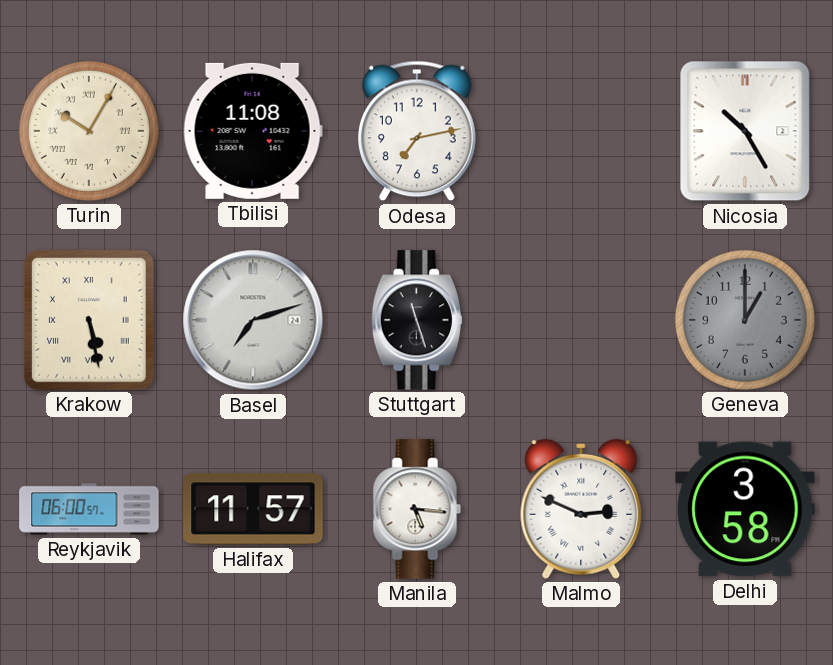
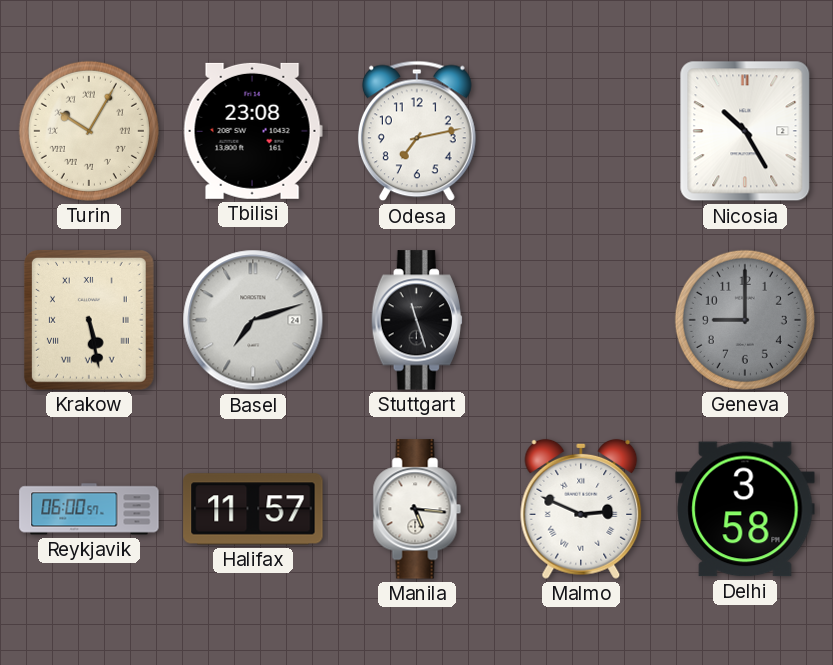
Tbilisi: 11:08 -> 23:08
Geneva: 1:00 -> 9:00
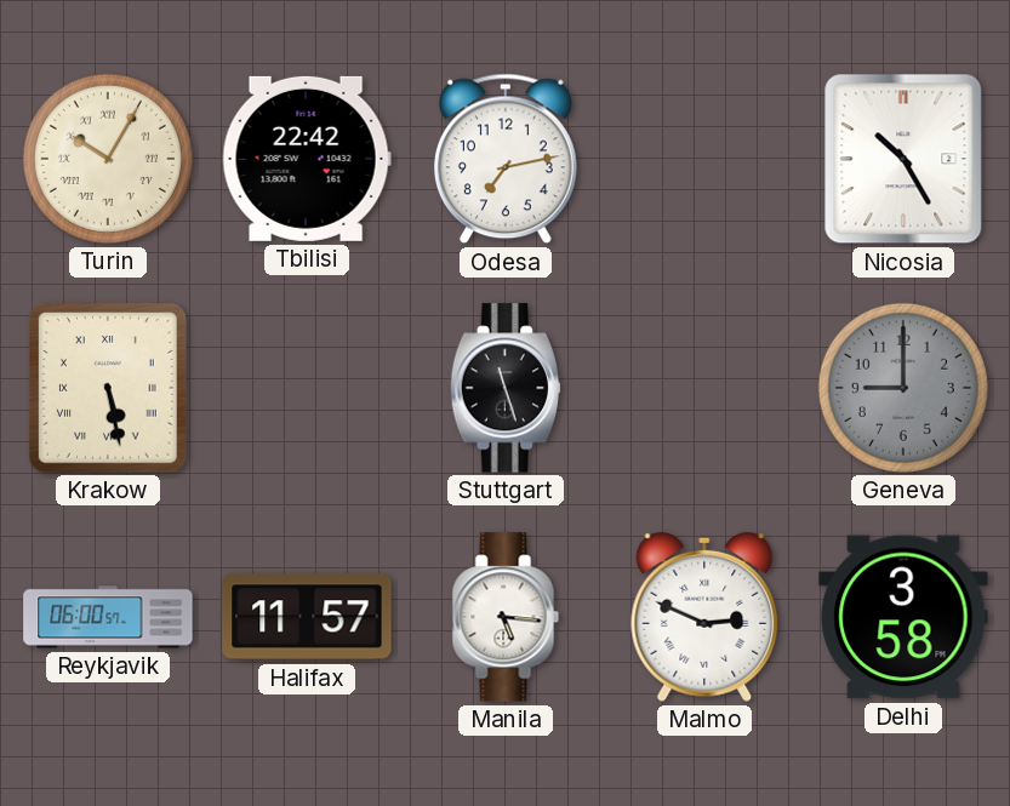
Tbilisi: 23:08 -> 22:42
Basel: 7:12 -> none
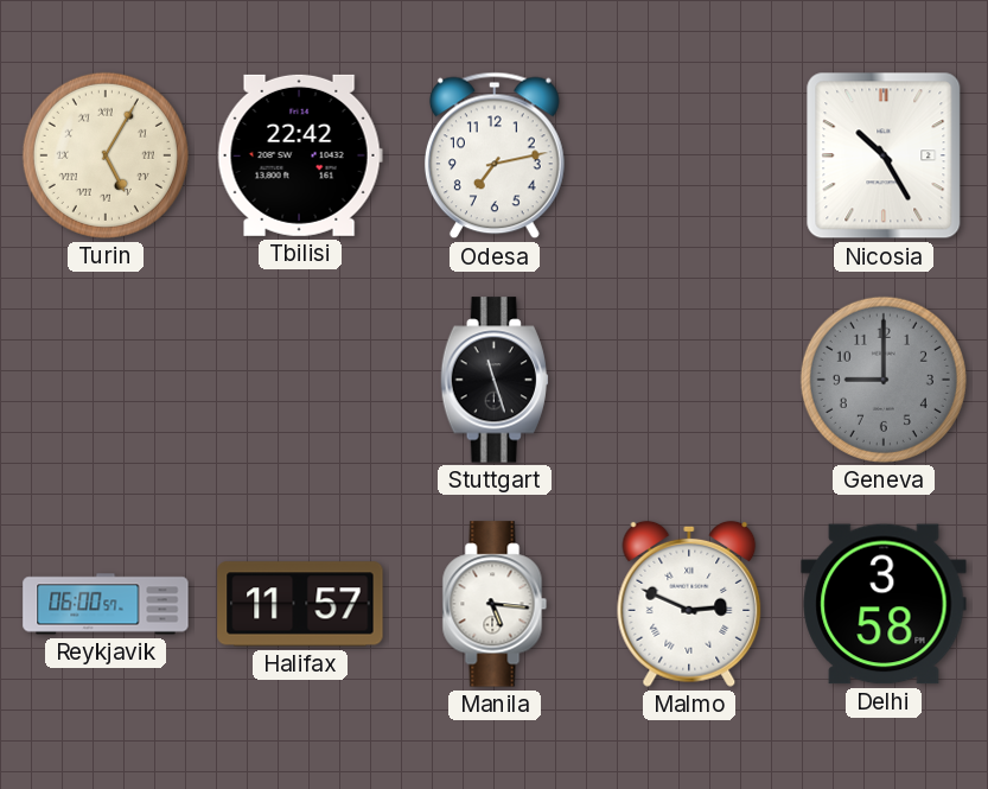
Turin: 10:05 -> 5:05
Krakow: 5:28 -> none
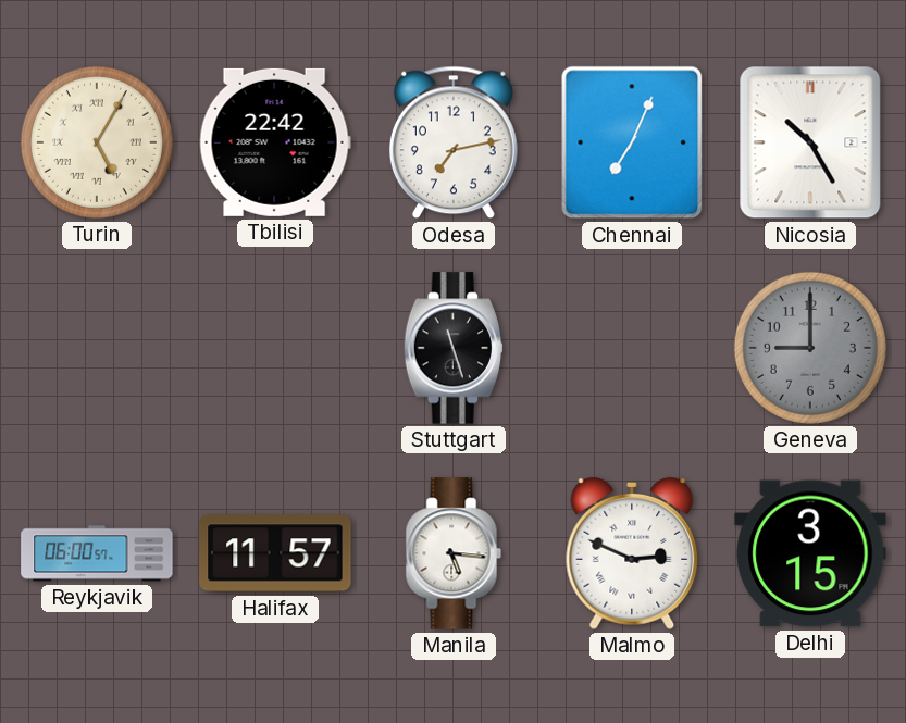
Chennai: none -> 7:04
Delhi: 3:58 -> 3:15
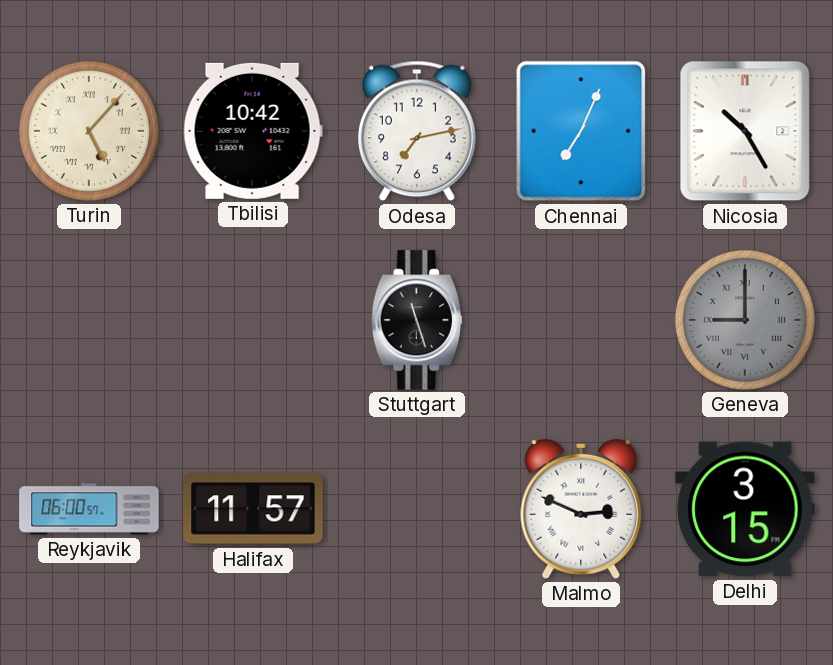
Turin: 5:05 -> 5:07
Tbilisi: 22:42 -> 10:42
Geneva numerals: Arabic -> Roman
Manila: 5:16 -> none
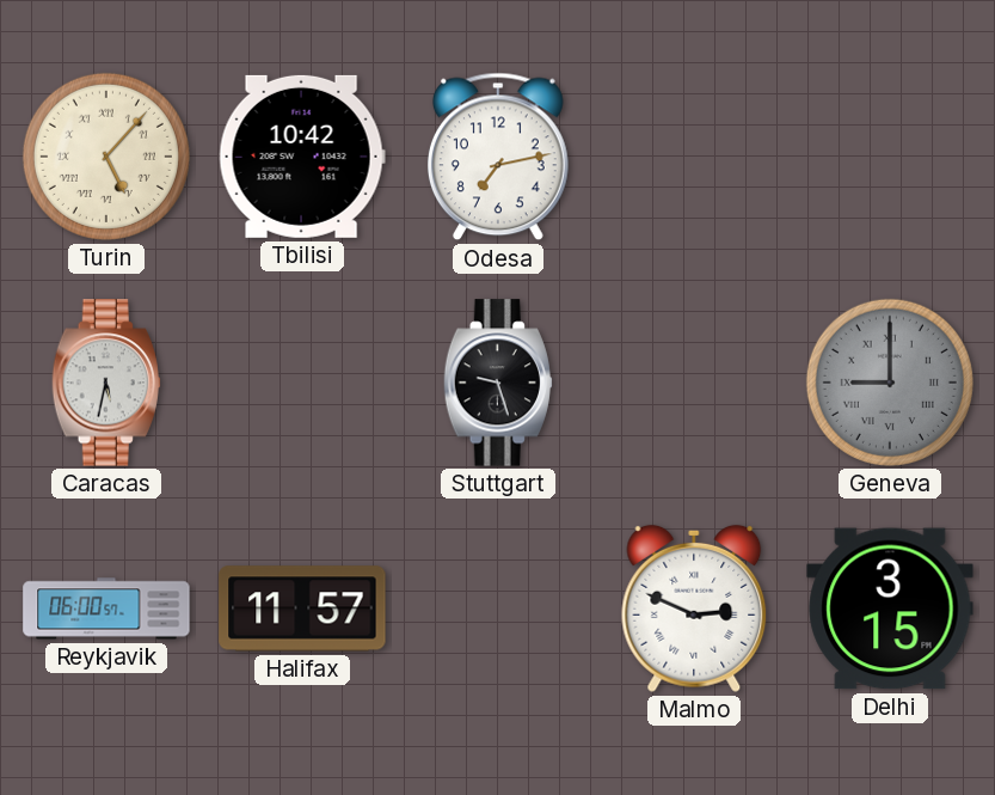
Chennai: 7:04 -> none
Nicosia: 10:25 -> none
Caracas: none -> 5:32
Stuttgart: 11:27 -> 9:27
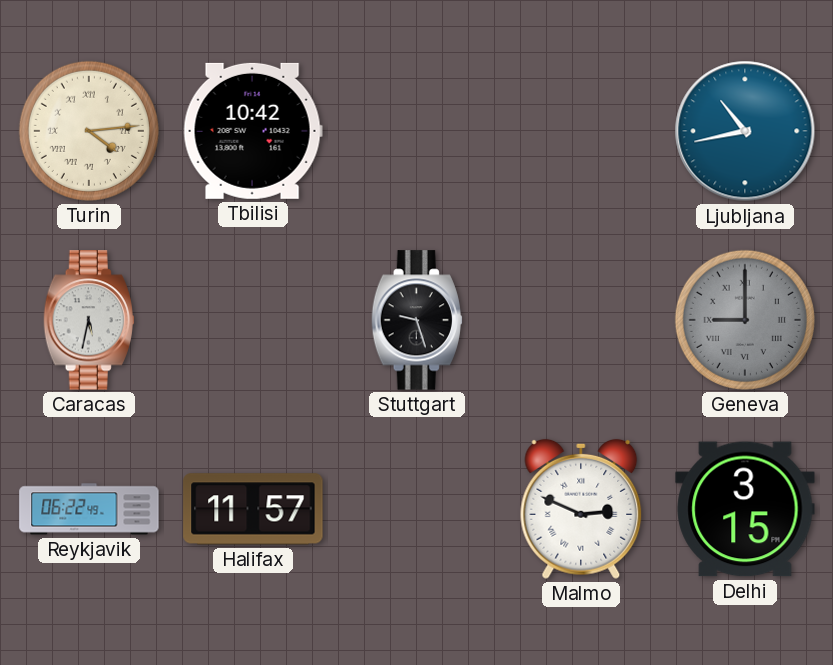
Turin: 5:07 -> 4:14
Odesa: 7:13 -> none
Ljubljana: none -> 10:43
Reykjavik: 06:00 -> 06:22
